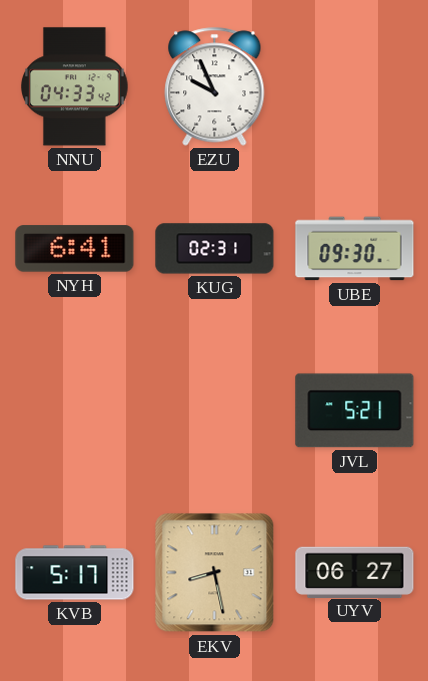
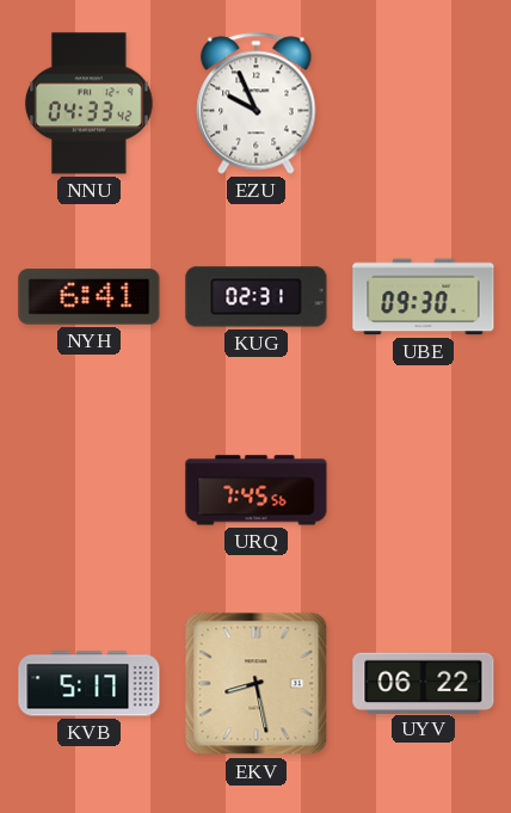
URQ: none -> 7:45
JVL: 5:21 -> none
UYV: 06:27 -> 06:22
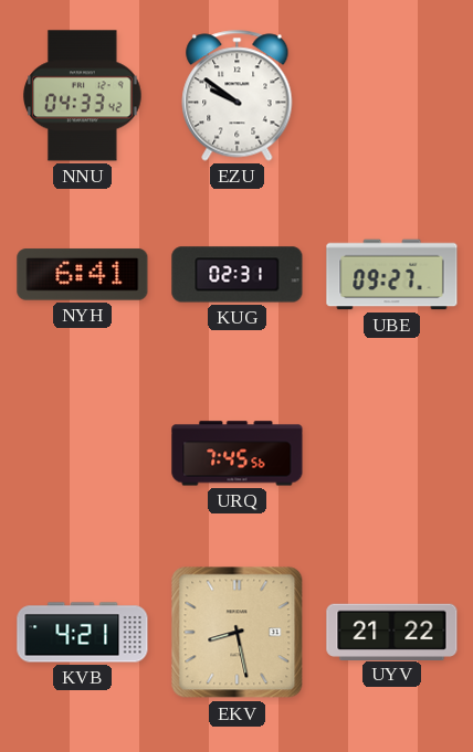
EZU: 9:56 -> 9:51
UBE: 09:30 -> 09:27
KVB: 5:17 -> 4:21
UYV: 06:22 -> 21:22
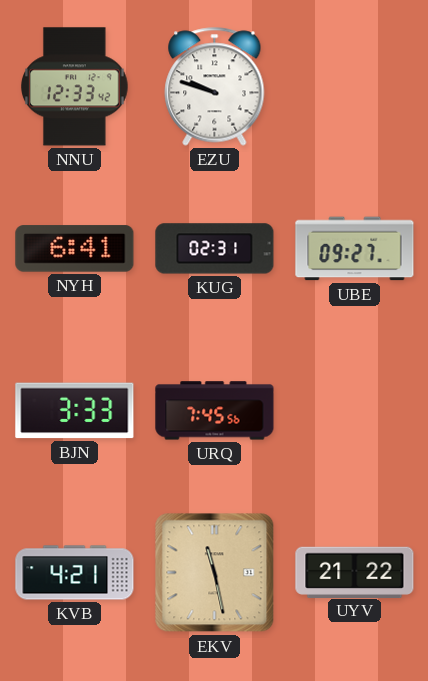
NNU: 04:33 -> 12:33
EZU: 9:51 -> 9:48
BJN: none -> 3:33
EKV: 8:28 -> 11:28
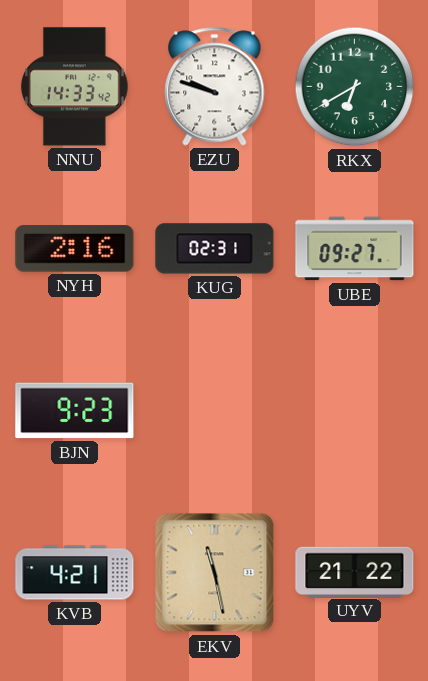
NNU: 12:33 -> 14:33
RKX: none -> 6:40
NYH: 6:41 -> 2:16
BJN: 3:33 -> 9:23
URQ: 7:45 -> none
